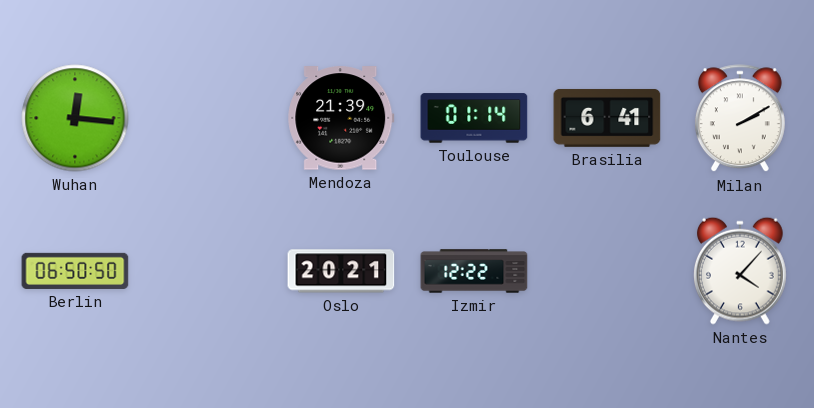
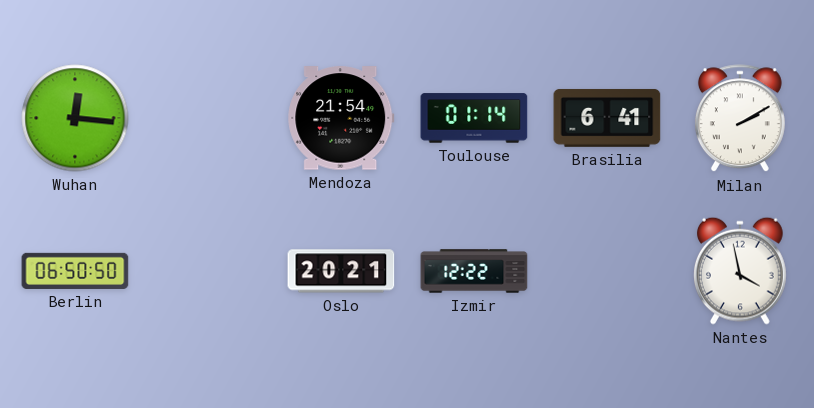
Mendoza: 21:39 -> 21:54
Nantes: 4:07 -> 3:58
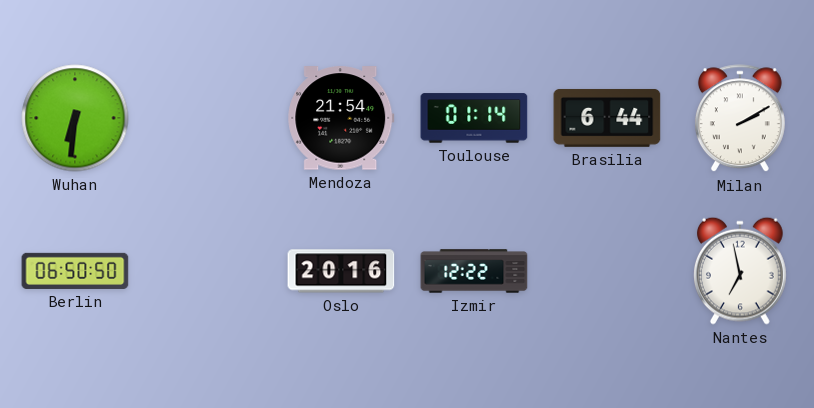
Wuhan: 12:16 -> 6:31
Brasilia: 6:41 -> 6:44
Oslo: 20:21 -> 20:16
Nantes: 3:58 -> 6:58
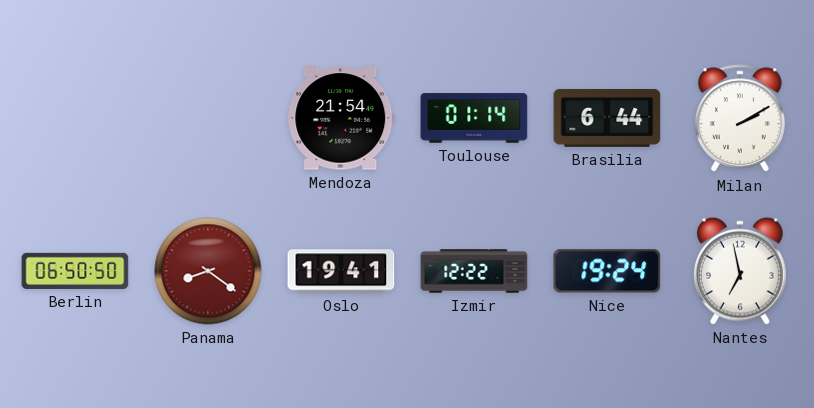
Wuhan: 6:31 -> none
Panama: none -> 8:21
Oslo: 20:16 -> 19:41
Nice: none -> 19:24
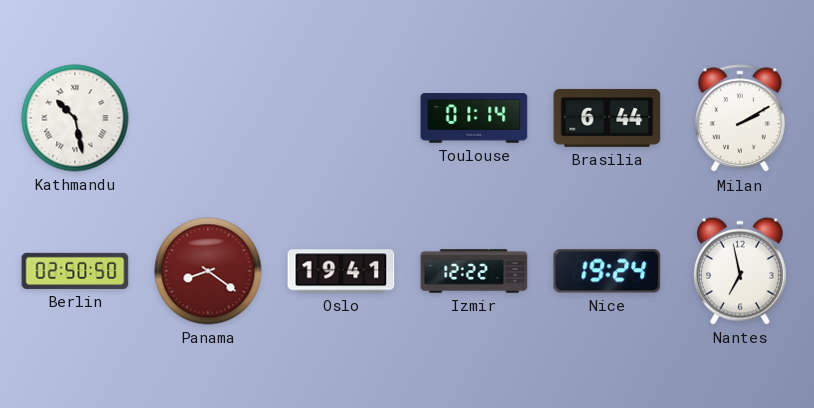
Kathmandu: none -> 10:28
Mendoza: 21:54 -> none
Berlin: 06:50 -> 02:50
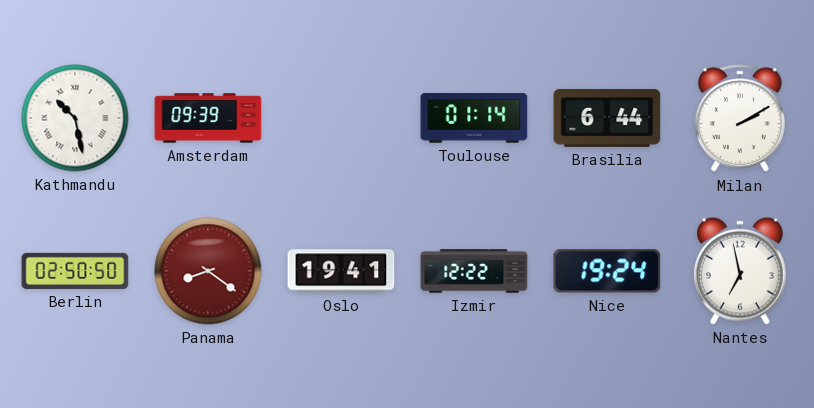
Amsterdam: none -> 09:39
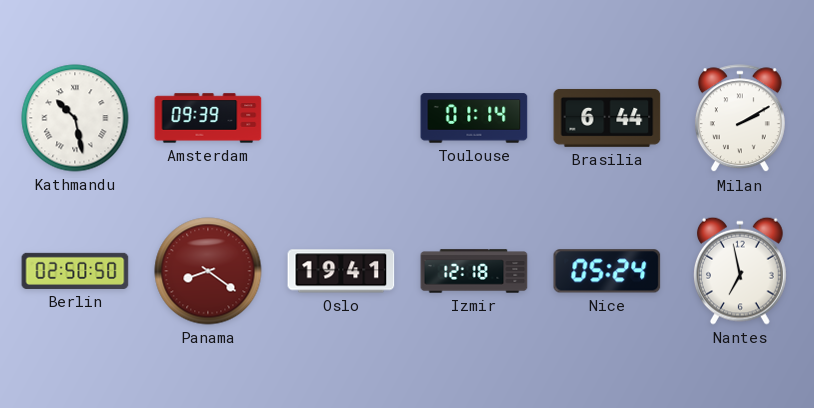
Izmir: 12:22 -> 12:18
Nice: 19:24 -> 05:24
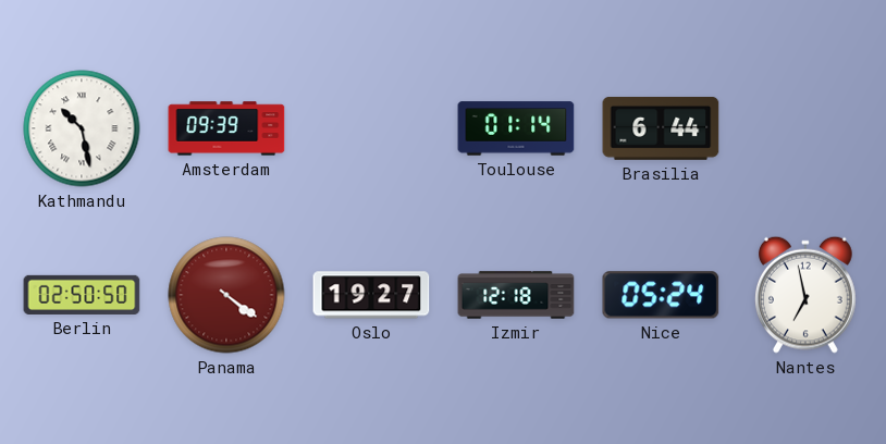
Milan: 2:10 -> none
Panama: 8:21 -> 4:21
Oslo: 19:41 -> 19:27
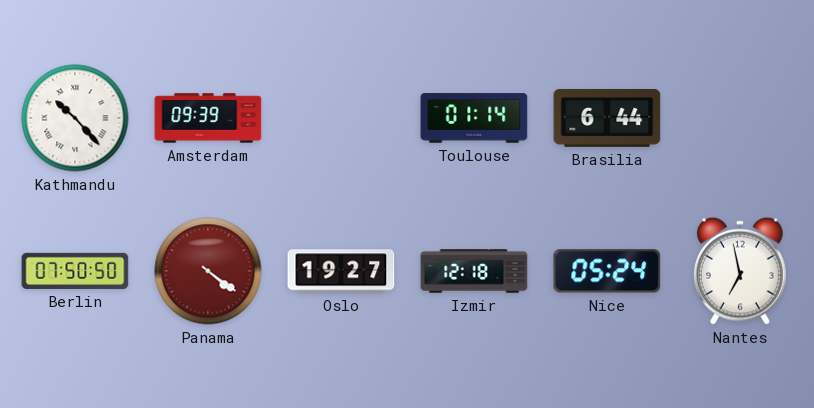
Kathmandu: 10:28 -> 10:23
Berlin: 02:50 -> 07:50
